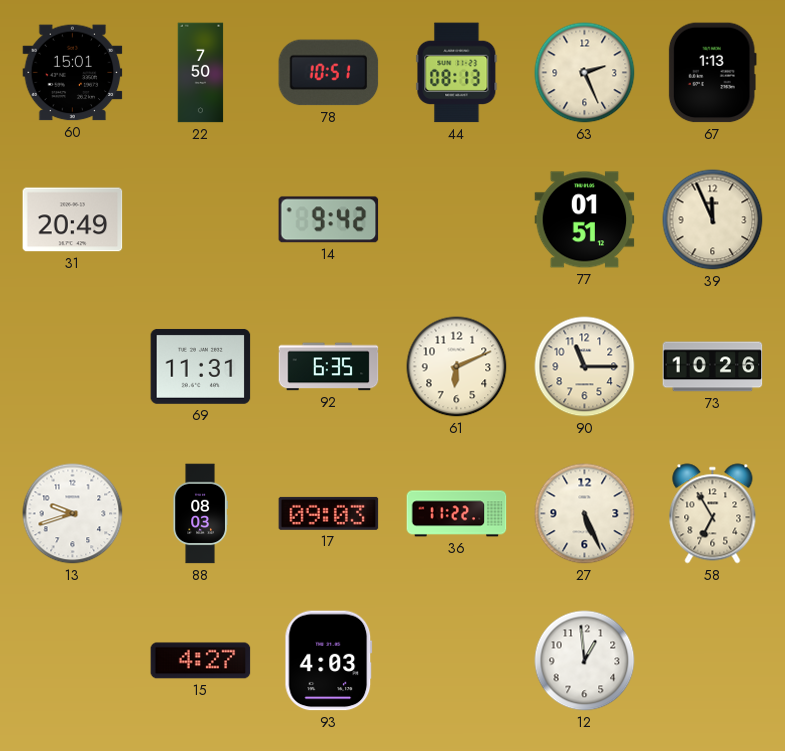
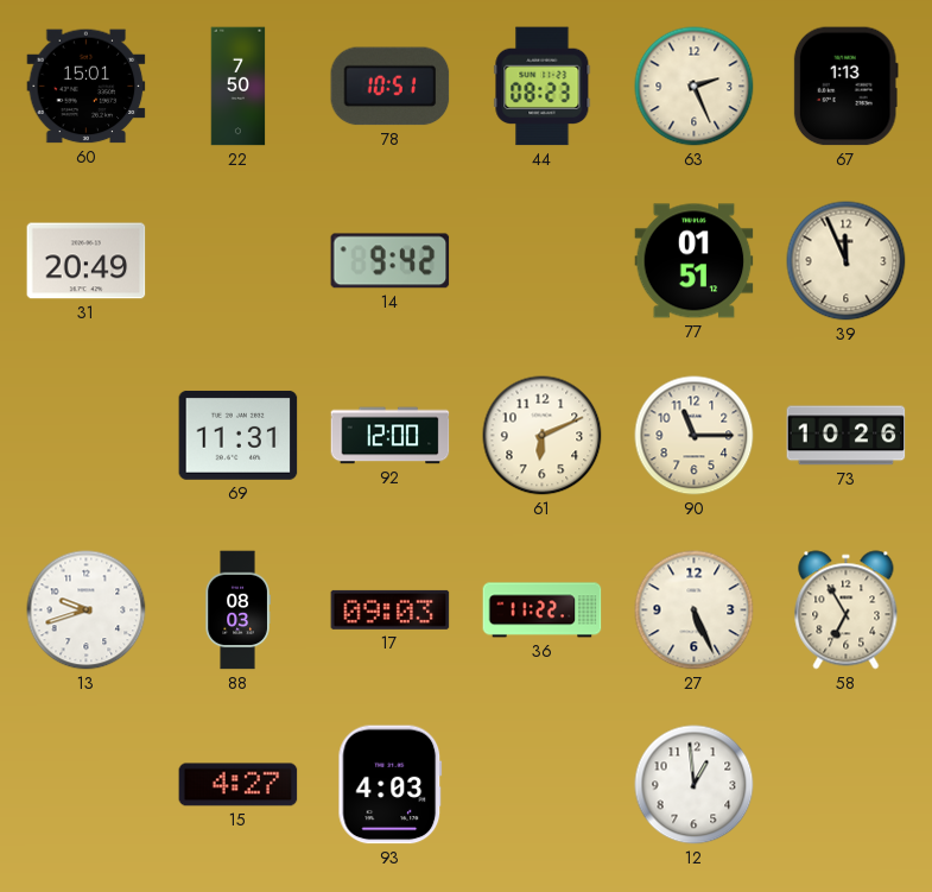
44: 08:13 -> 08:23
92: 6:35 -> 12:00
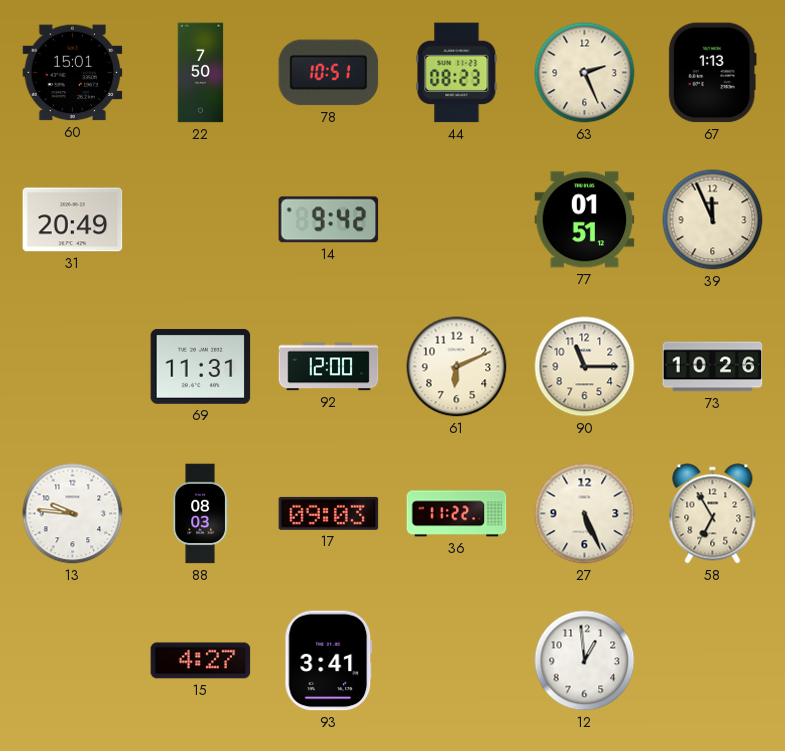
13: 9:42 -> 9:46
93: 4:03 -> 3:41
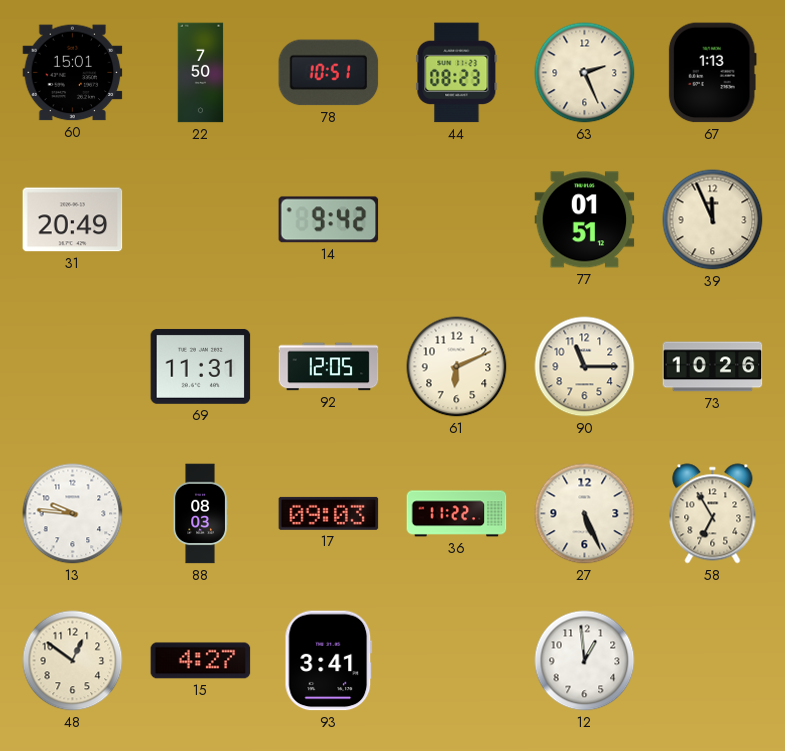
92: 12:00 -> 12:05
48: none -> 12:51
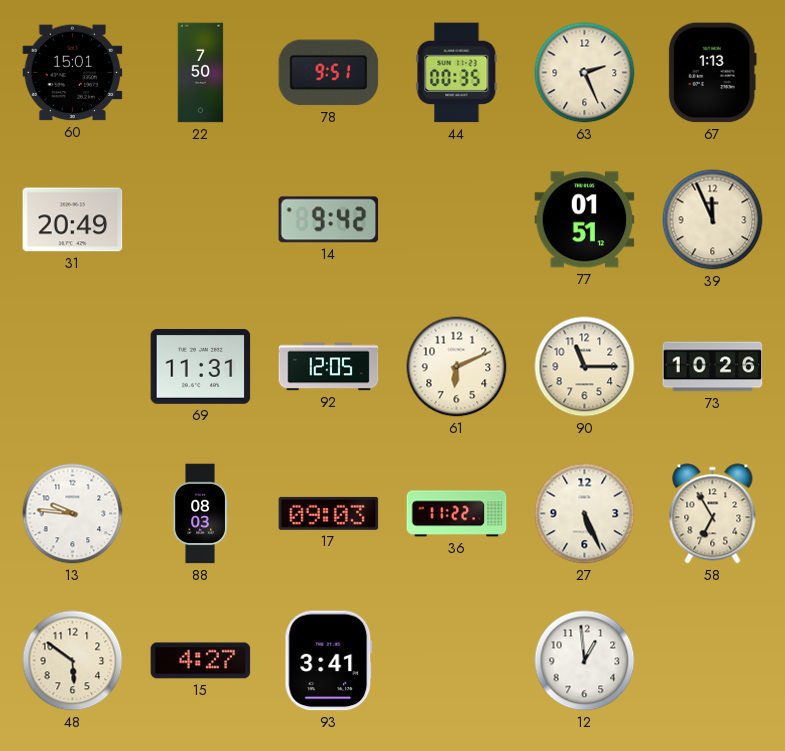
78: 10:51 -> 9:51
44: 08:23 -> 00:35
48: 12:51 -> 5:51
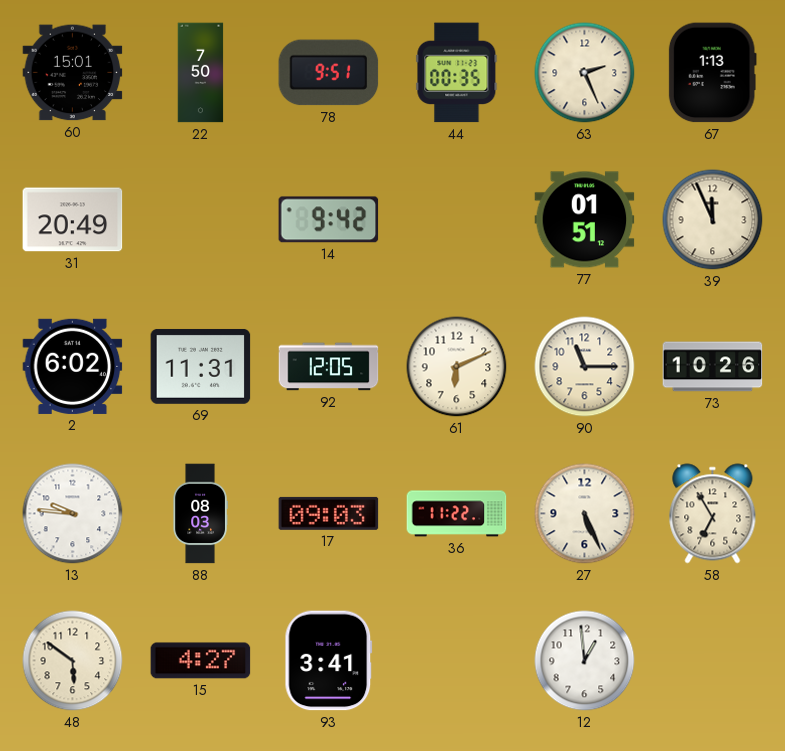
2: none -> 6:02
